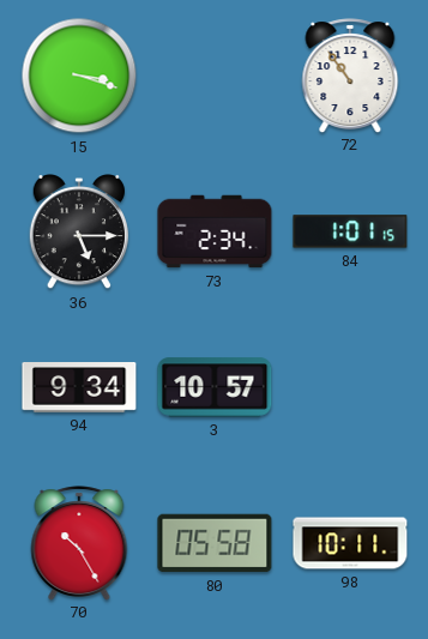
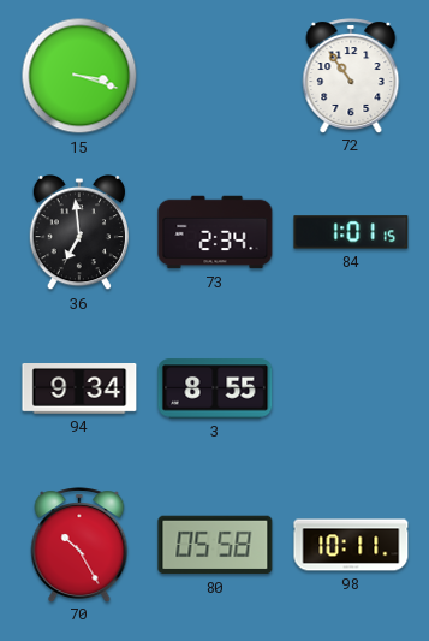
36: 5:15 -> 6:59
3: 10:57 -> 8:55
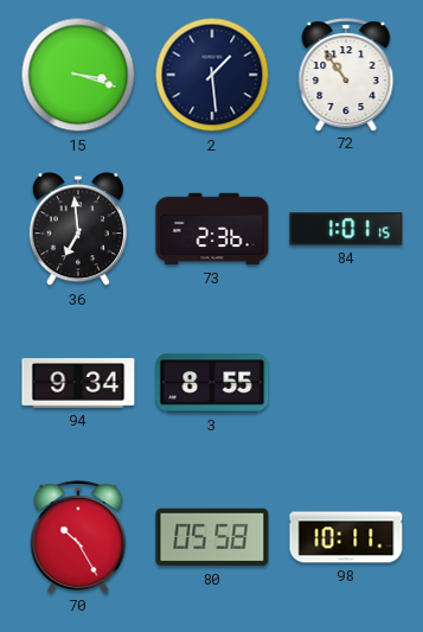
2: none -> 1:29
73: 2:34 -> 2:36
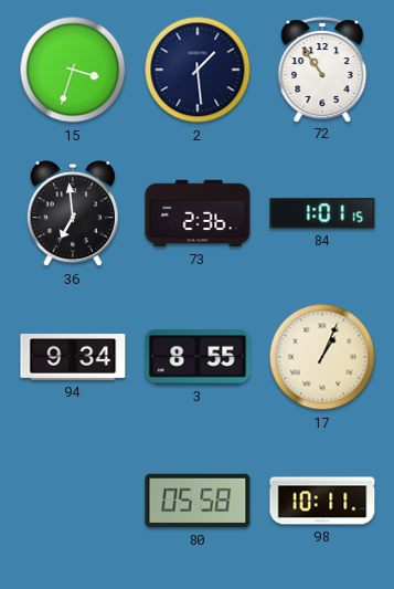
15: 3:18 -> 3:33
17: none -> 1:04
70: 10:25 -> none
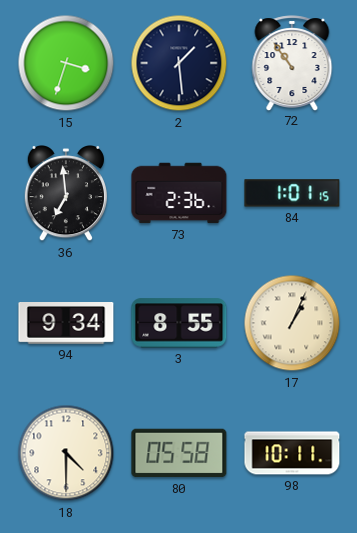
18: none -> 4:30
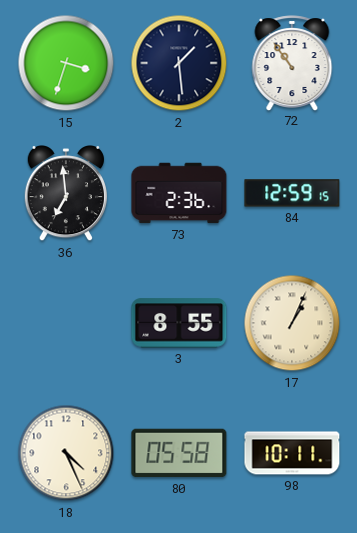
84: 1:01 -> 12:59
94: 9:34 -> none
18: 4:30 -> 4:26
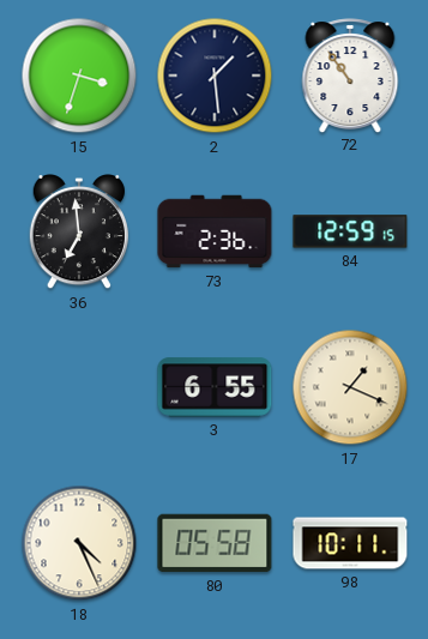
3: 8:55 -> 6:55
17: 1:04 -> 1:19
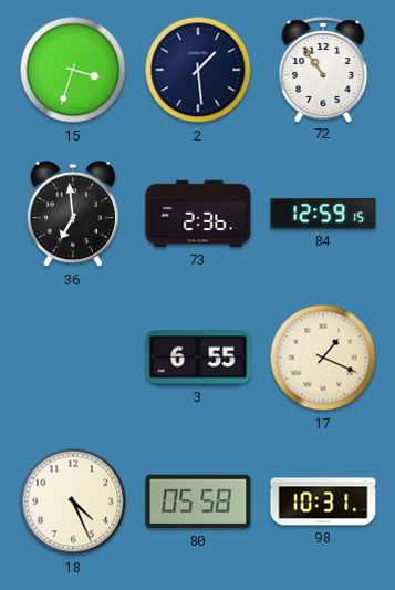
98: 10:11 -> 10:31
